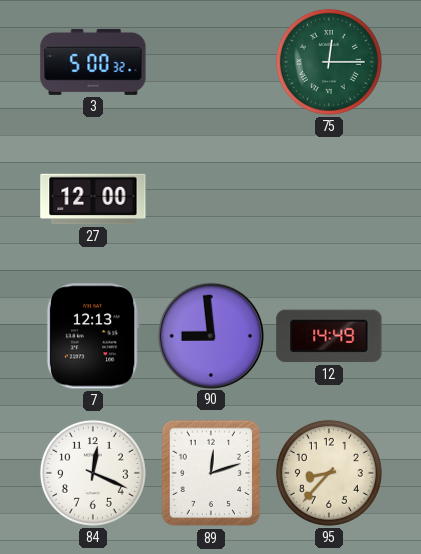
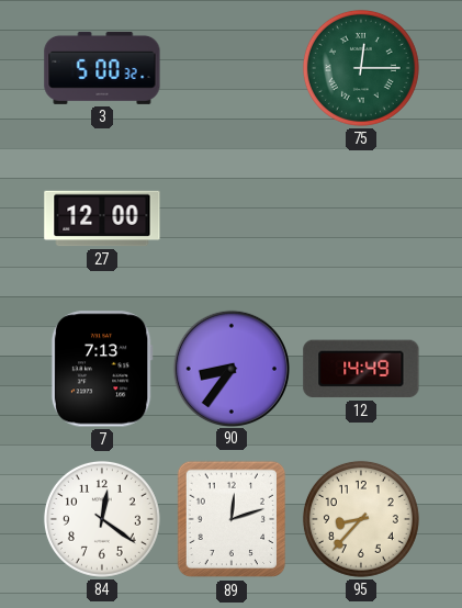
7: 12:13 -> 7:13
90: 8:59 -> 8:36
84: 12:19 -> 12:21
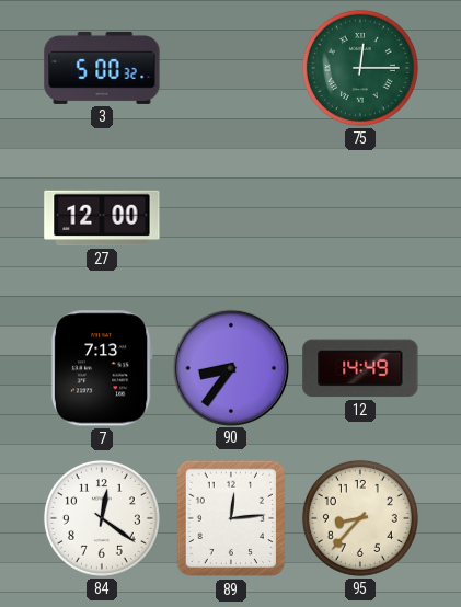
89: 12:12 -> 12:14
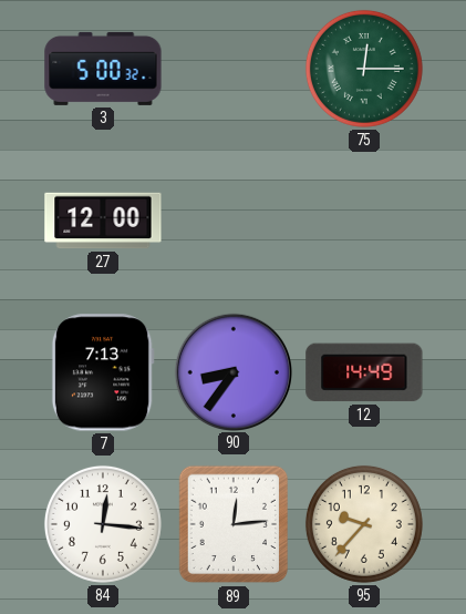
84: 12:21 -> 12:16
95: 8:37 -> 9:37
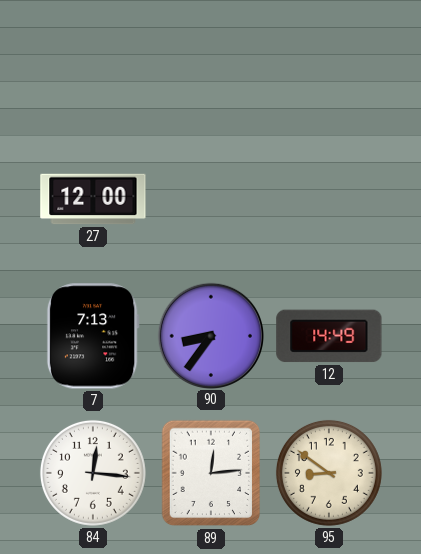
3: 5:00 -> none
75: 12:15 -> none
95: 9:37 -> 8:51
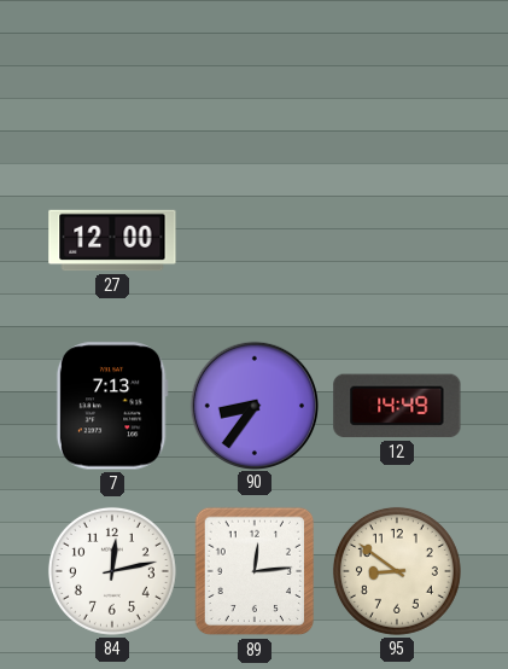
84: 12:16 -> 12:13
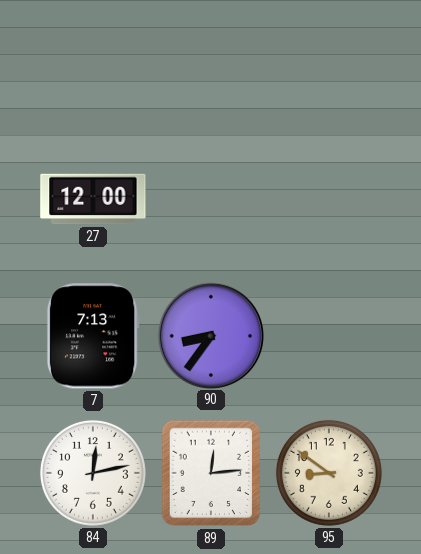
12: 14:49 -> none
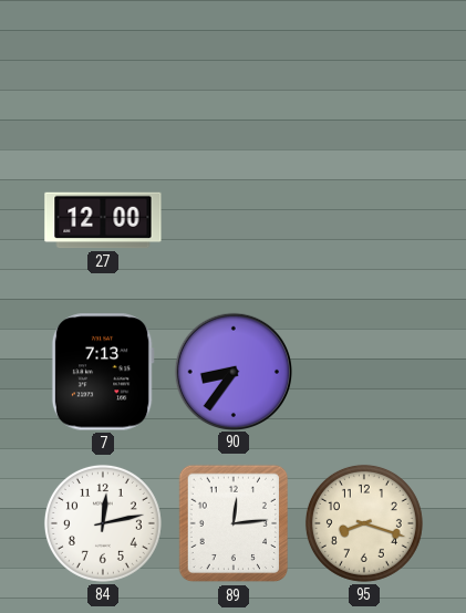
95: 8:51 -> 8:18
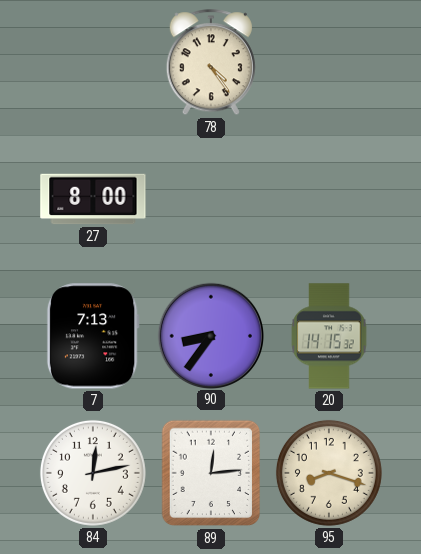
78: none -> 4:24
27: 12:00 -> 8:00
20: none -> 14:15
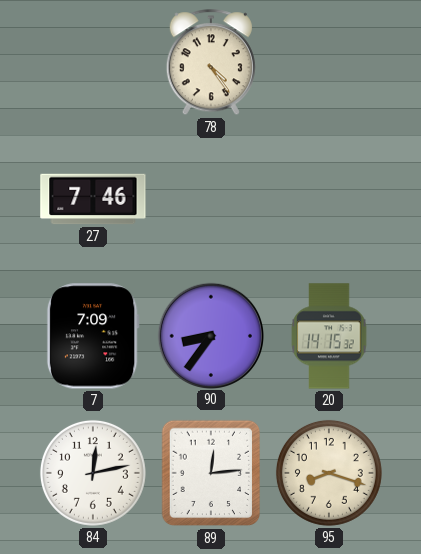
27: 8:00 -> 7:46
7: 7:13 -> 7:09
